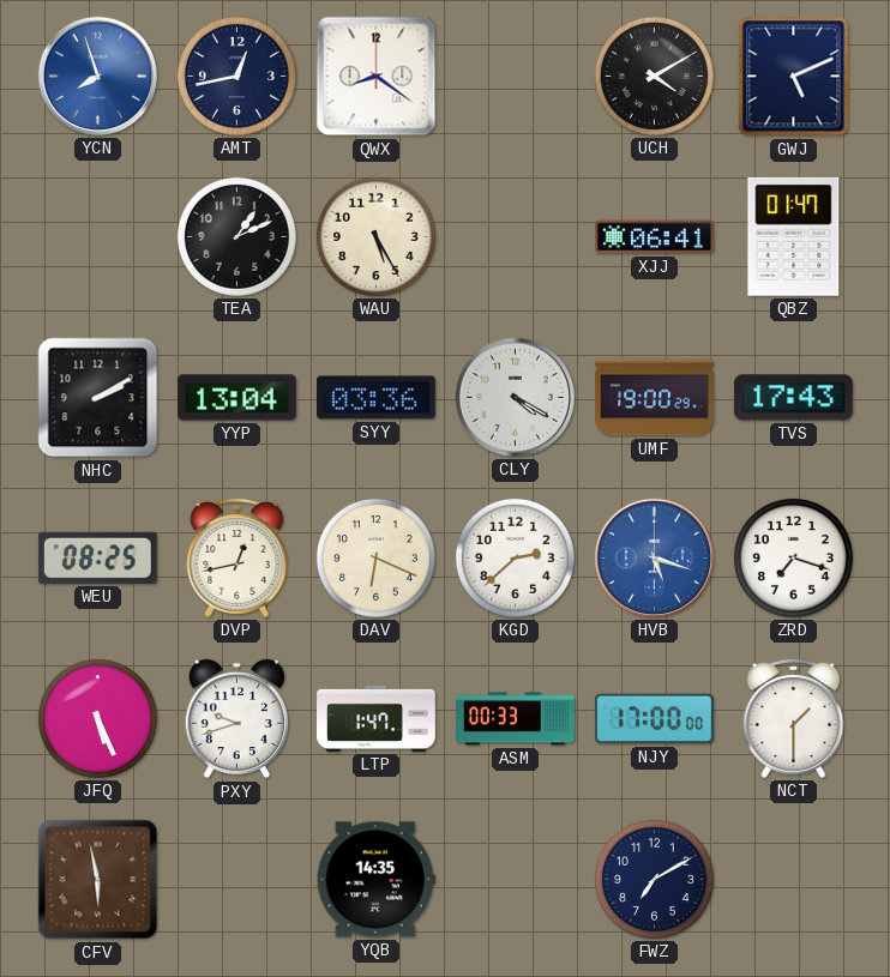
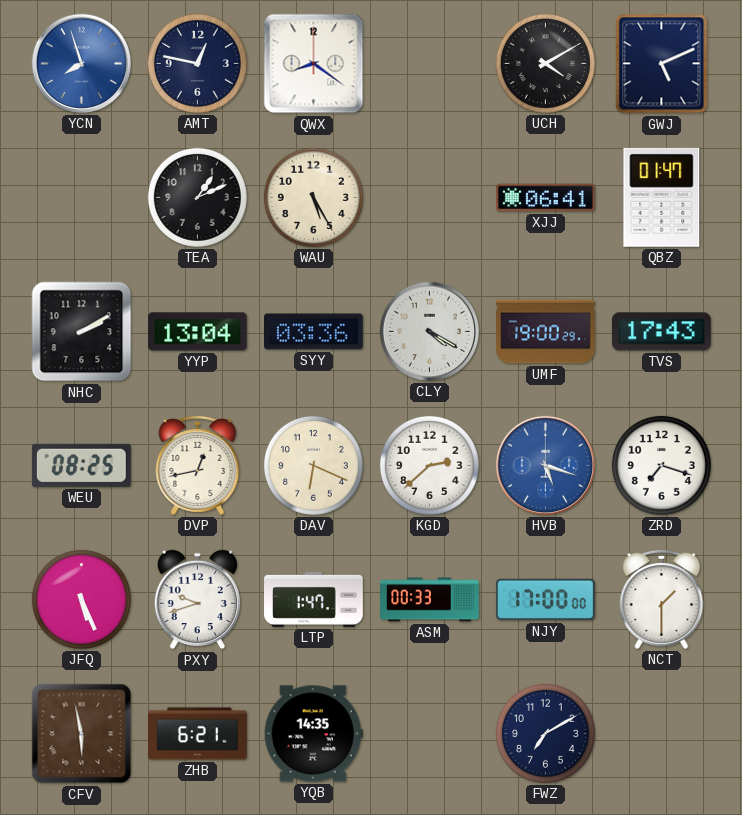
AMT: 12:43 -> 12:47
ZHB: none -> 6:21
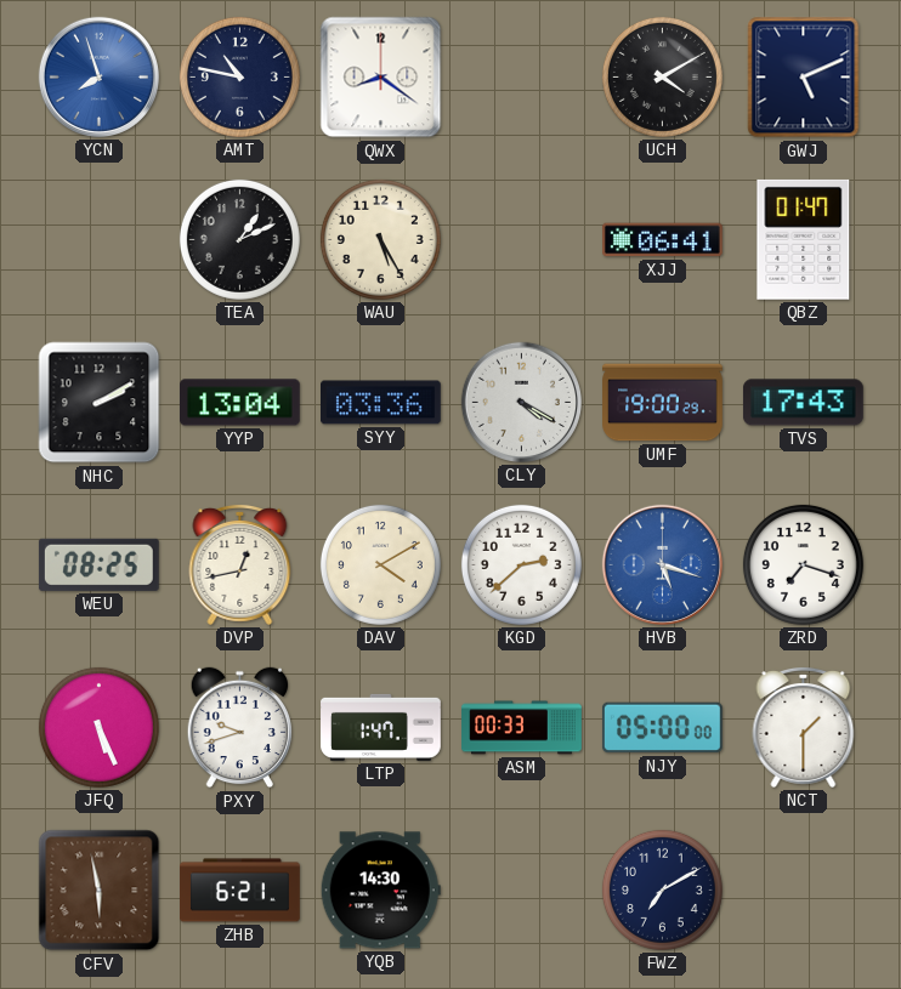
AMT: 12:47 -> 10:47
DAV: 6:19 -> 4:10
NJY: 17:00 -> 05:00
YQB: 14:35 -> 14:30
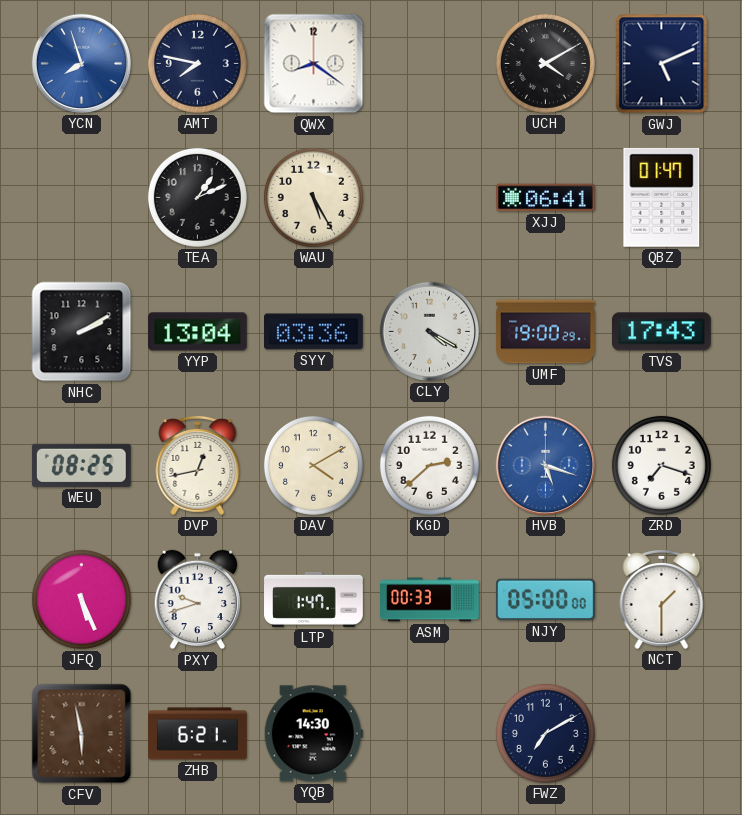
AMT: 10:47 -> 7:47
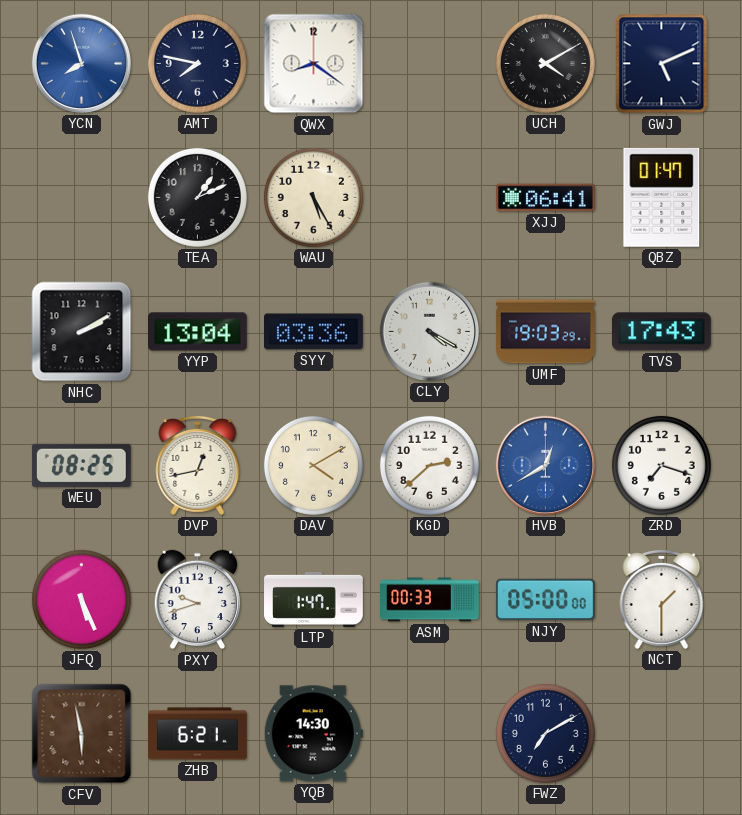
UMF: 19:00 -> 19:03
HVB: 5:18 -> 12:40
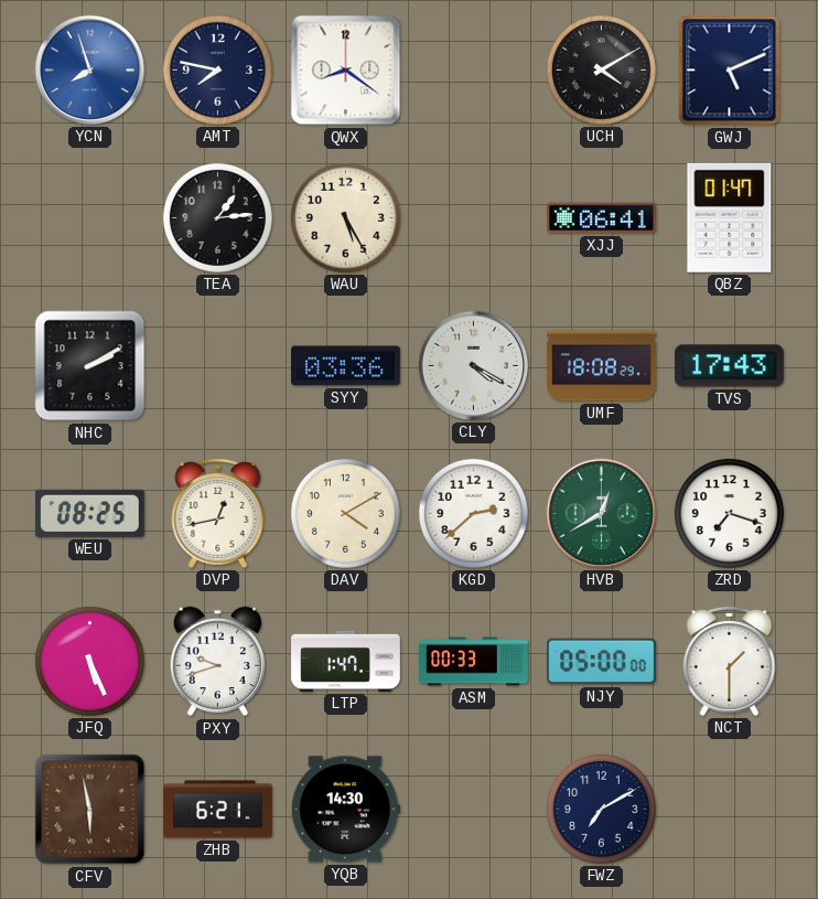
TEA: 1:11 -> 1:14
YYP: 13:04 -> none
UMF: 19:03 -> 18:08
HVB dial: blue -> green
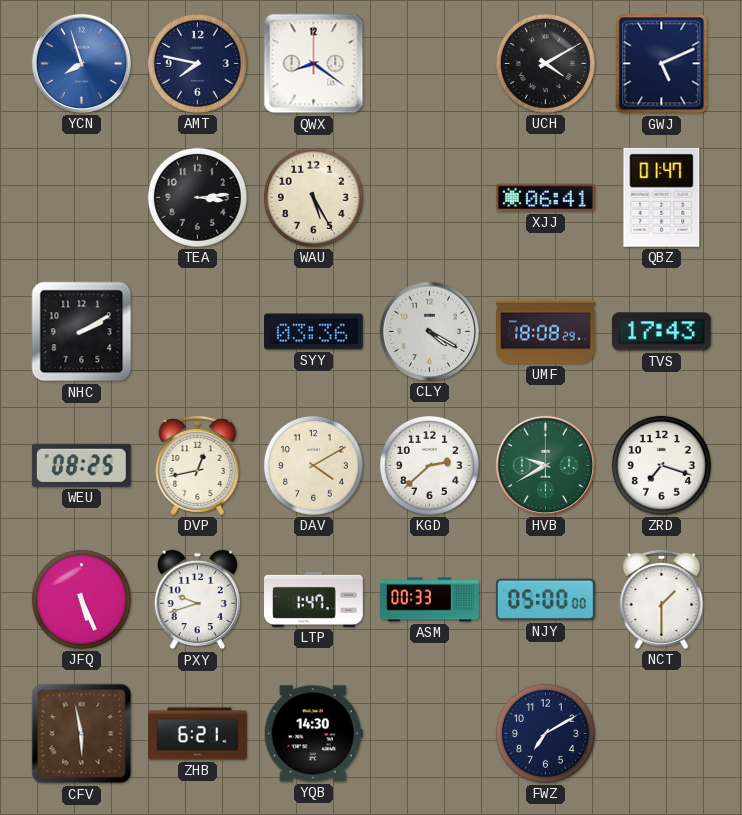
TEA: 1:14 -> 3:14
HVB: 12:40 -> 9:40
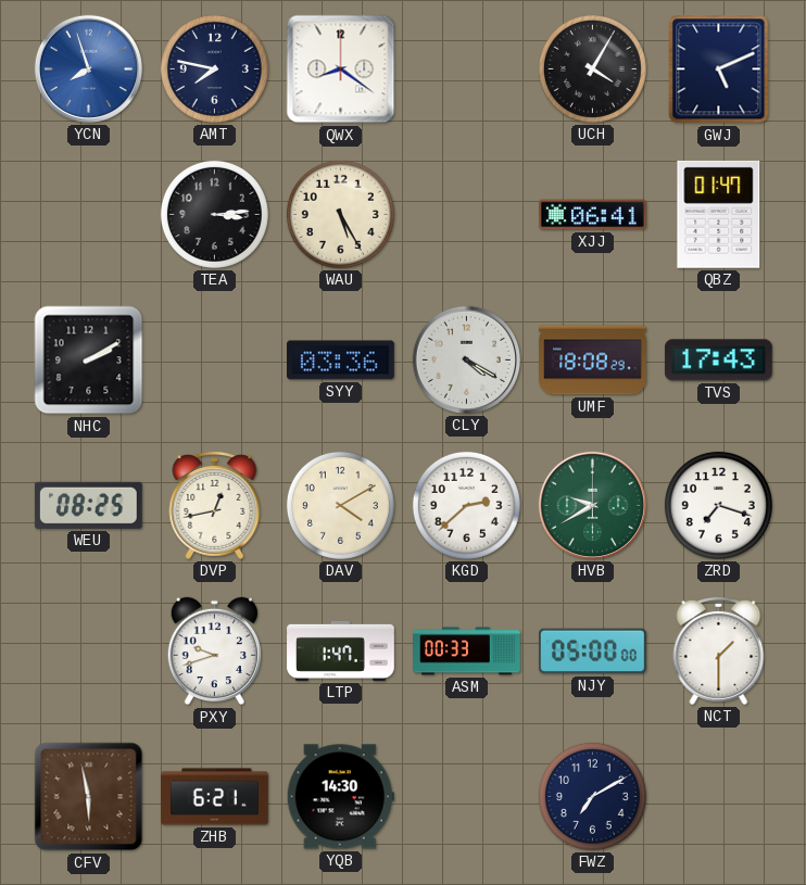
UCH: 4:10 -> 4:05
JFQ: 5:26 -> none
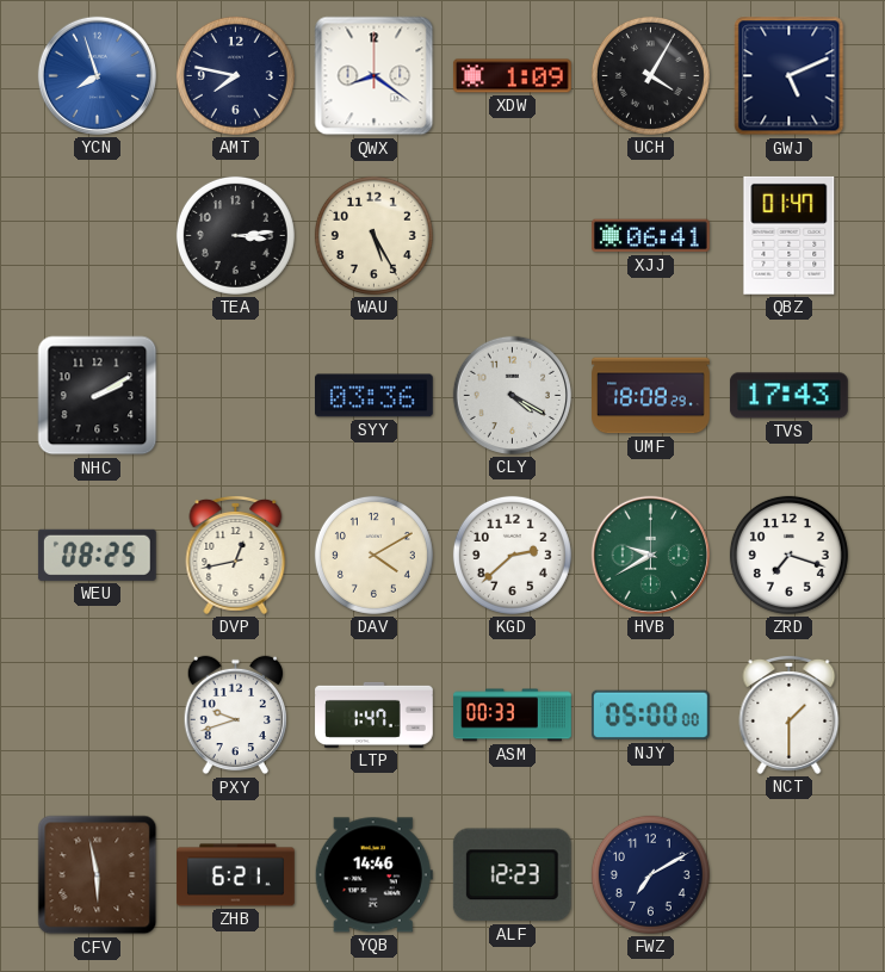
XDW: none -> 1:09
YQB: 14:30 -> 14:46
ALF: none -> 12:23
